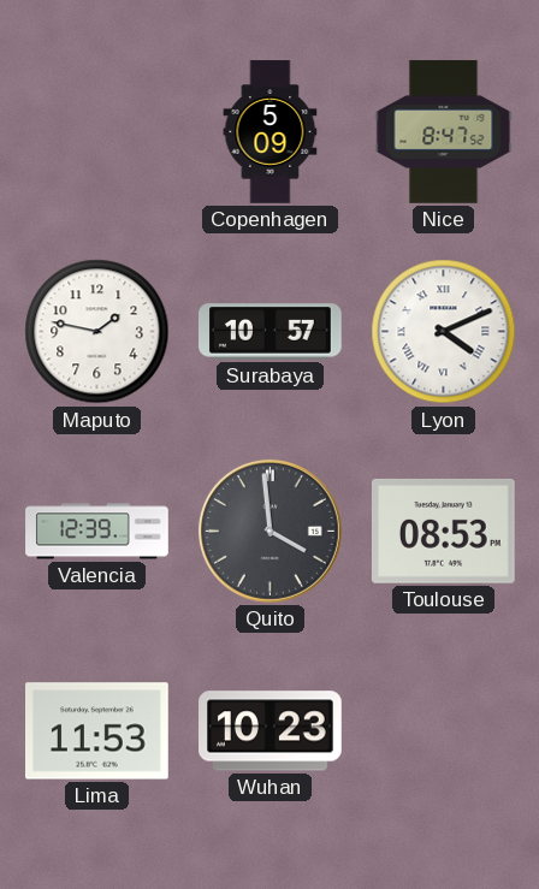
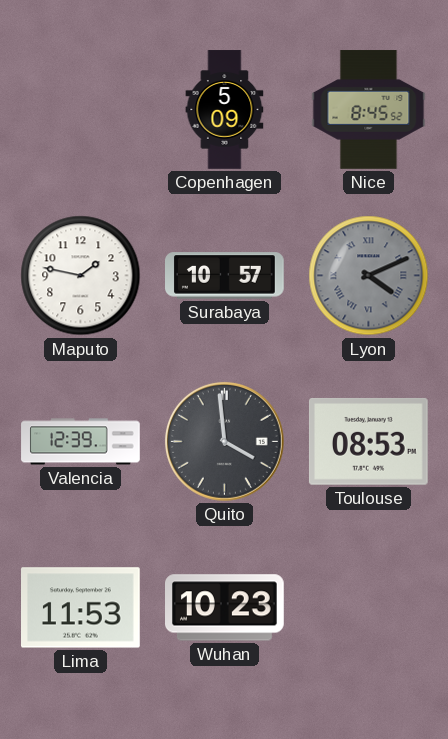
Nice: 8:47 -> 8:45
Lyon dial: white -> grey
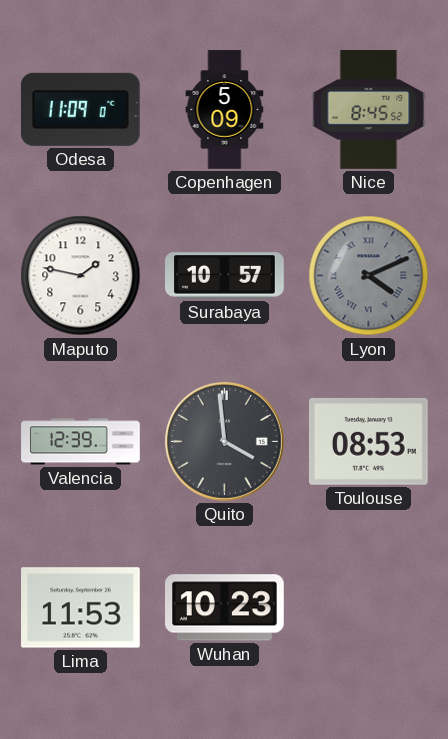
Odesa: none -> 11:09
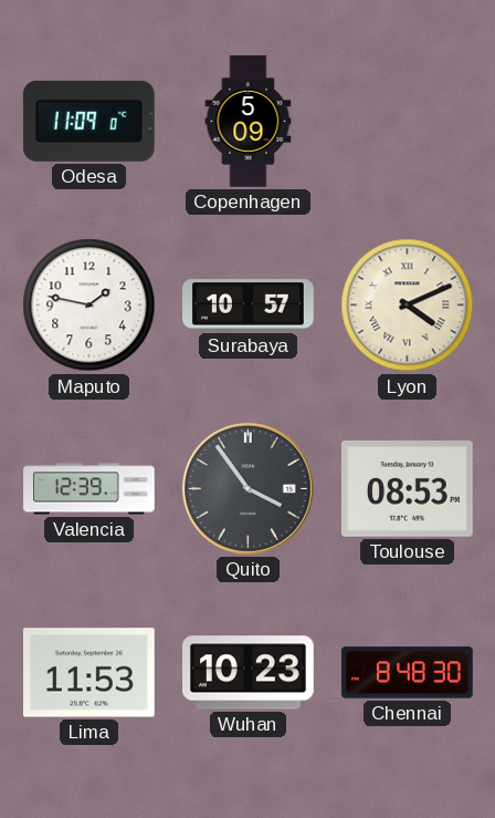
Nice: 8:45 -> none
Lyon dial: grey -> cream
Quito: 3:59 -> 3:54
Chennai: none -> 8:48
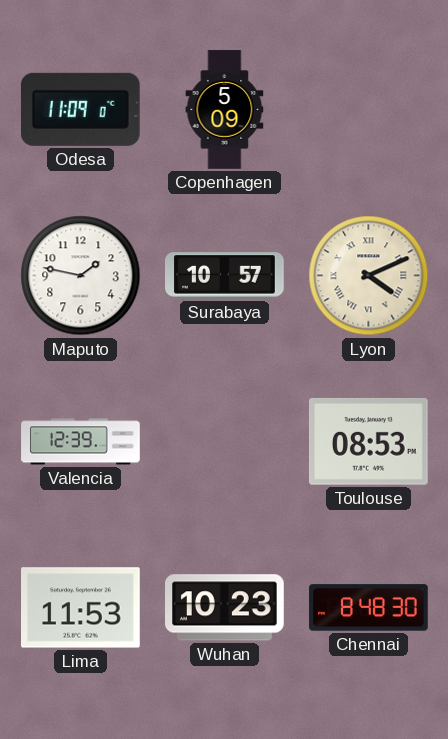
Quito: 3:54 -> none
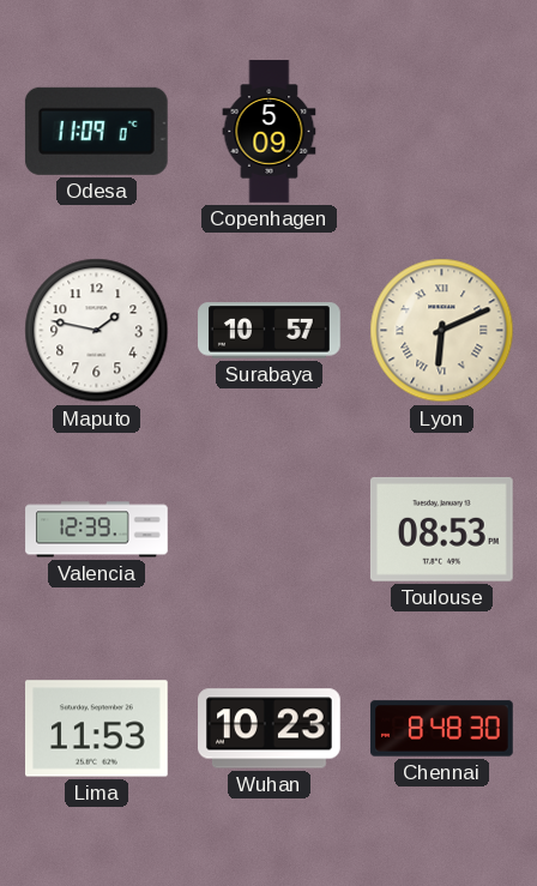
Lyon: 4:11 -> 6:11
